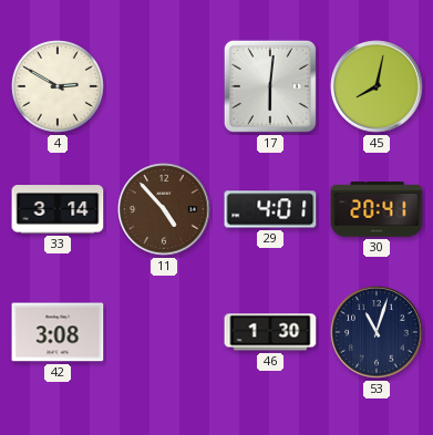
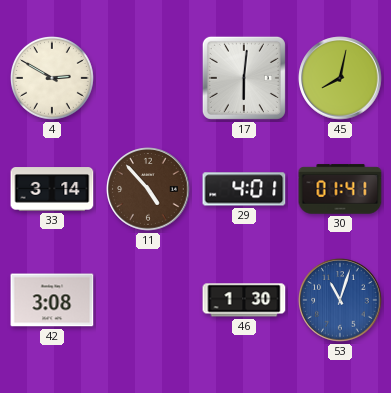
30: 20:41 -> 01:41
53 dial: navy -> blue
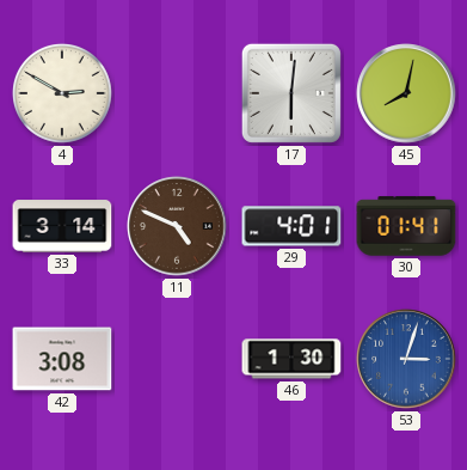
11: 4:53 -> 4:49
53: 11:03 -> 3:03
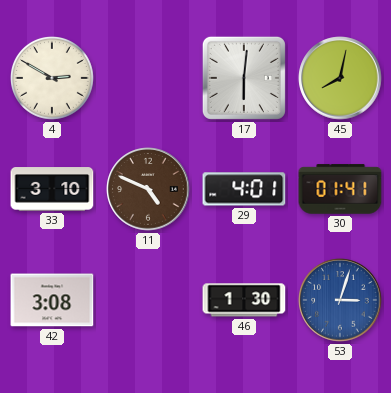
33: 3:14 -> 3:10
